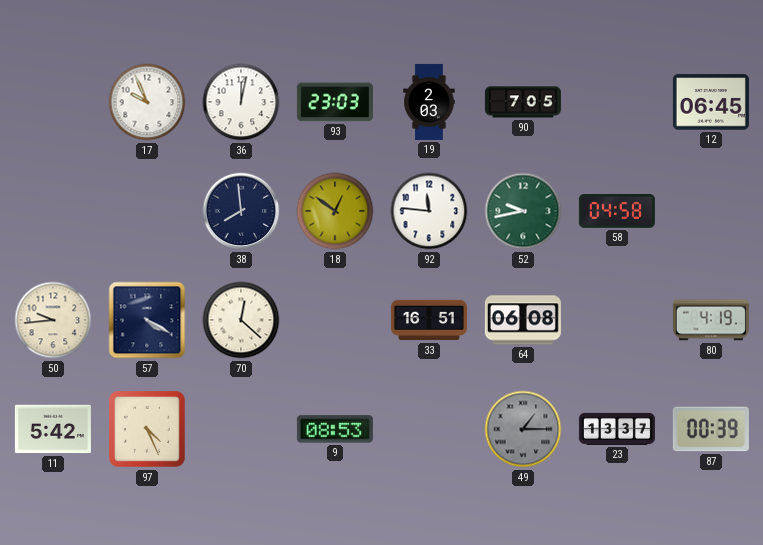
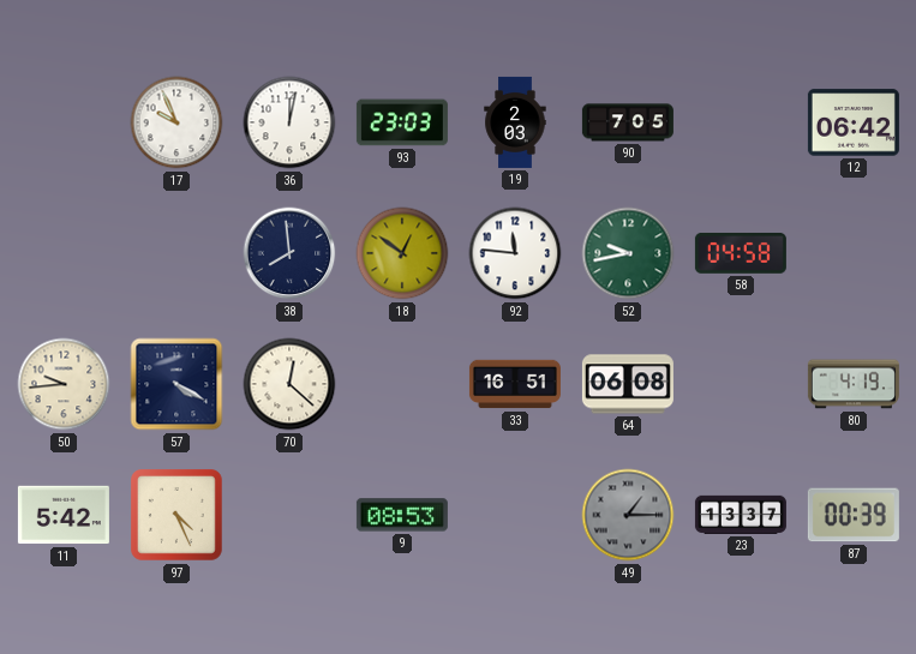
12: 06:45 -> 06:42
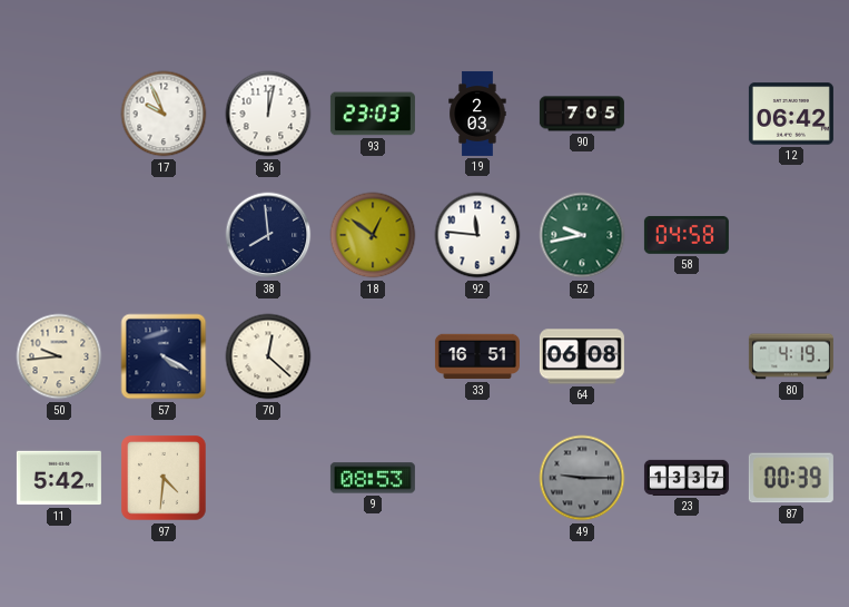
97: 4:26 -> 4:31
49: 1:15 -> 9:15
